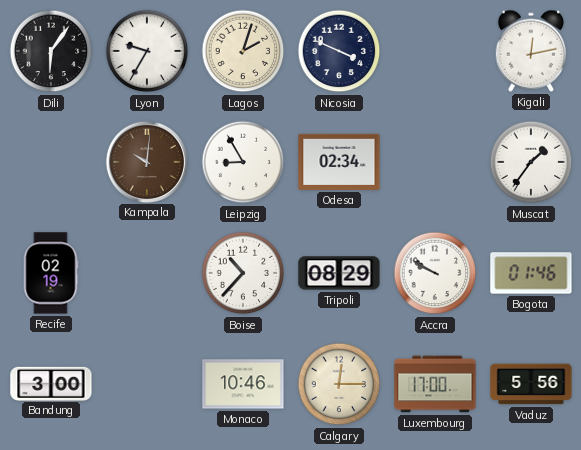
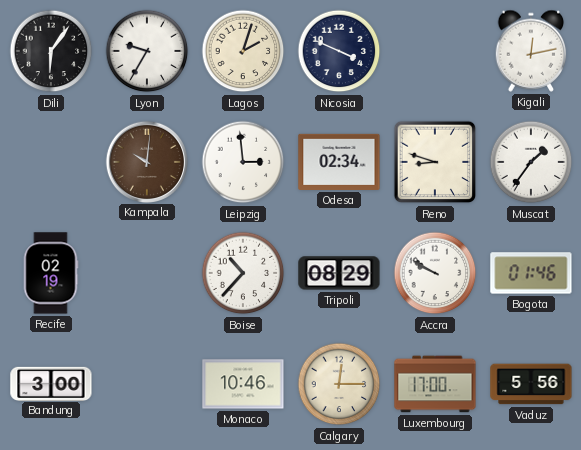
Leipzig: 8:55 -> 2:59
Reno: none -> 8:48
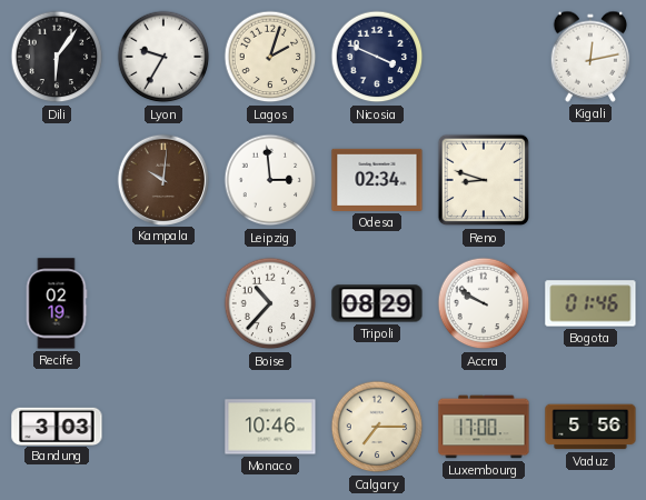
Muscat: 1:36 -> none
Bandung: 3:00 -> 3:03
Calgary: 12:15 -> 7:15
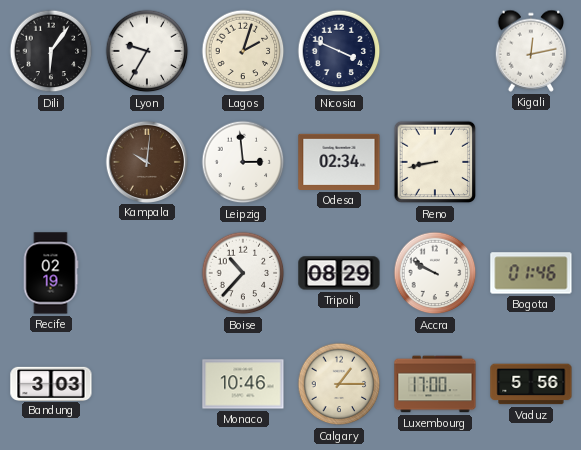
Reno: 8:48 -> 8:43
Calgary: 7:15 -> 1:15
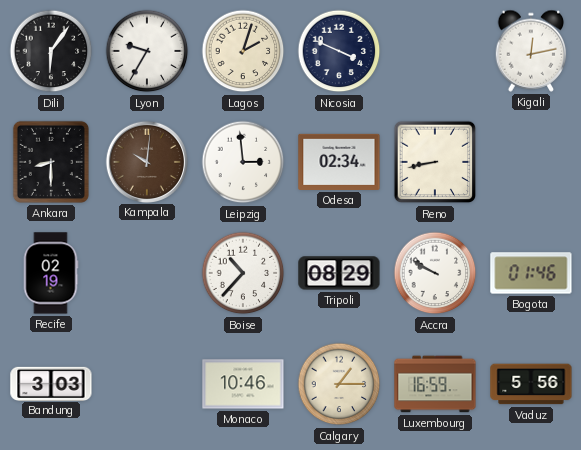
Ankara: none -> 8:30
Luxembourg: 17:00 -> 16:59
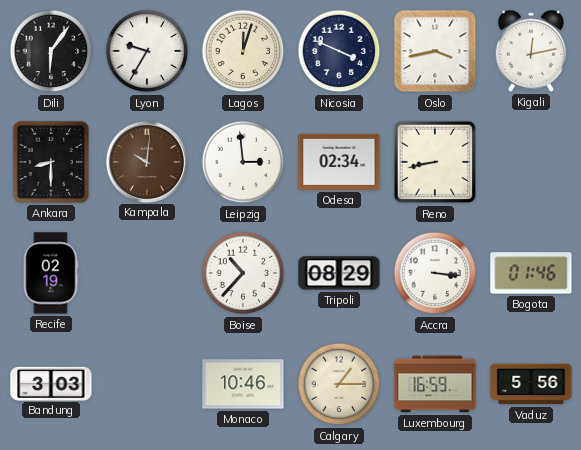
Lagos: 2:03 -> 12:03
Oslo: none -> 3:43
Accra: 9:50 -> 3:16
